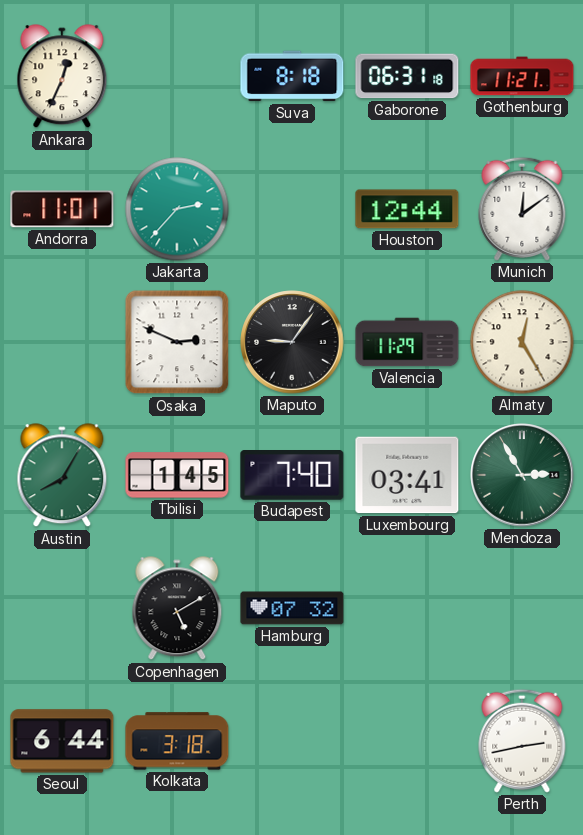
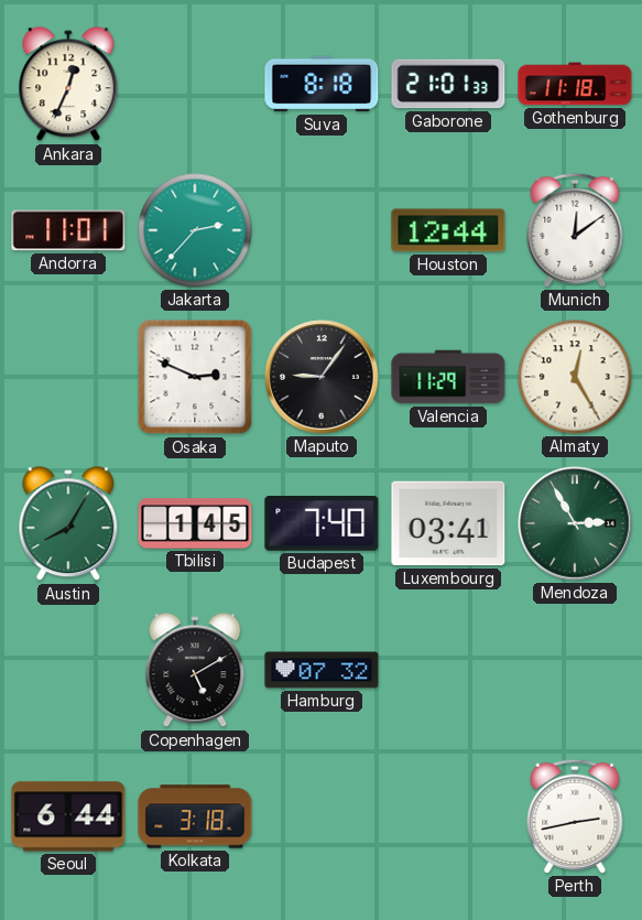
Gaborone: 06:31 -> 21:01
Gothenburg: 11:21 -> 11:18
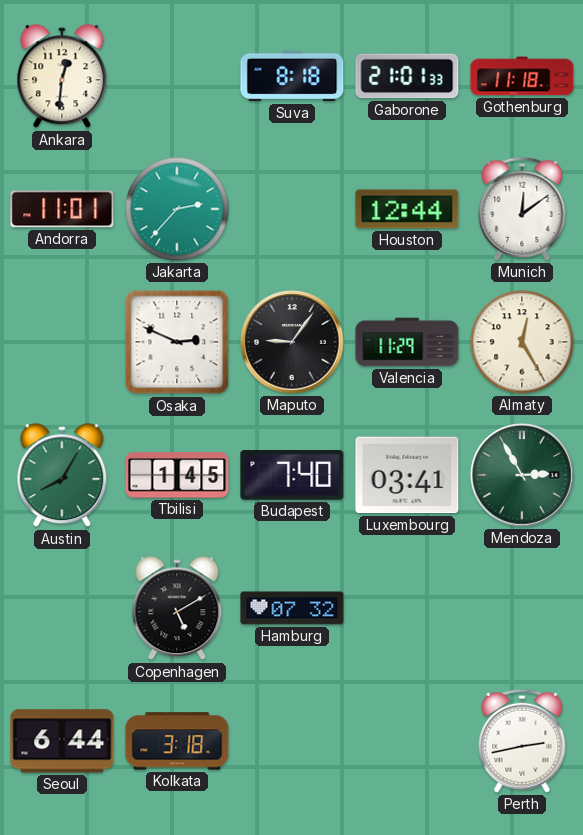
Ankara: 12:34 -> 12:31
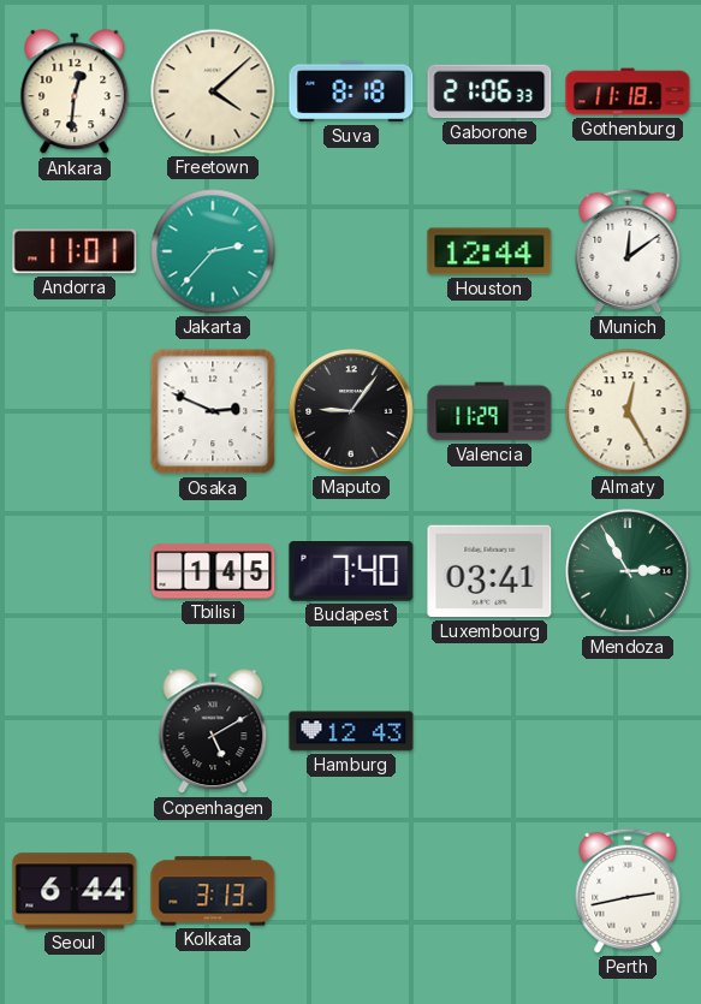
Freetown: none -> 4:08
Gaborone: 21:01 -> 21:06
Austin: 8:05 -> none
Hamburg: 07:32 -> 12:43
Kolkata: 3:18 -> 3:13
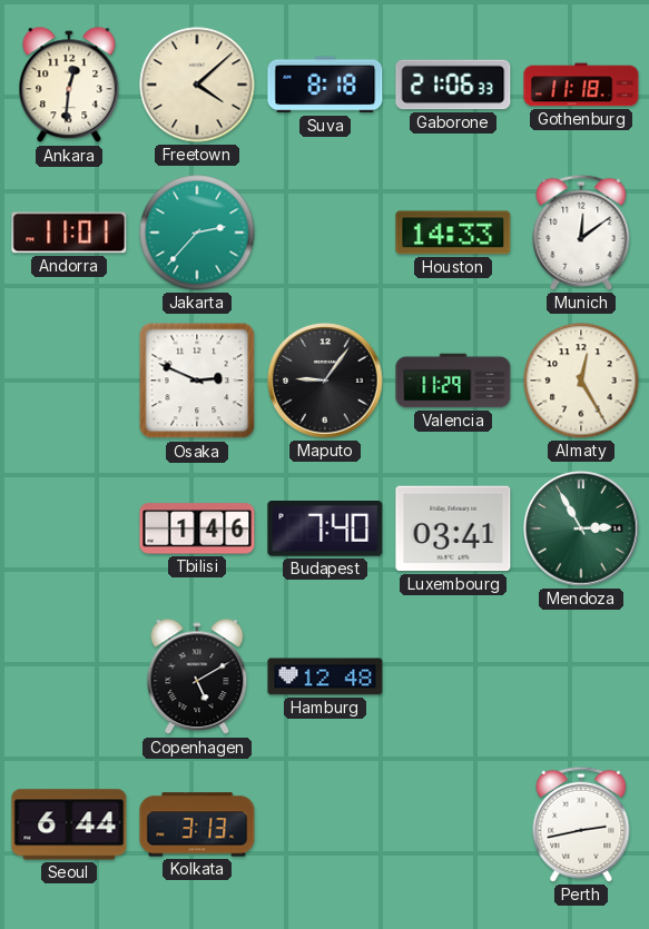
Houston: 12:44 -> 14:33
Tbilisi: 1:45 -> 1:46
Hamburg: 12:43 -> 12:48
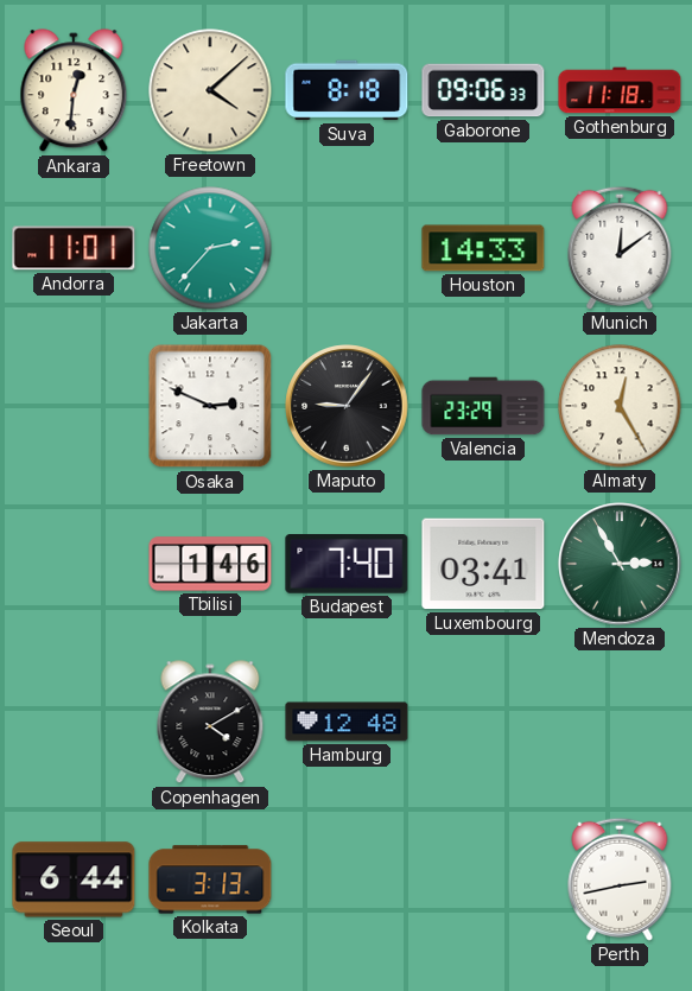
Gaborone: 21:06 -> 09:06
Valencia: 11:29 -> 23:29
Copenhagen: 5:10 -> 4:10
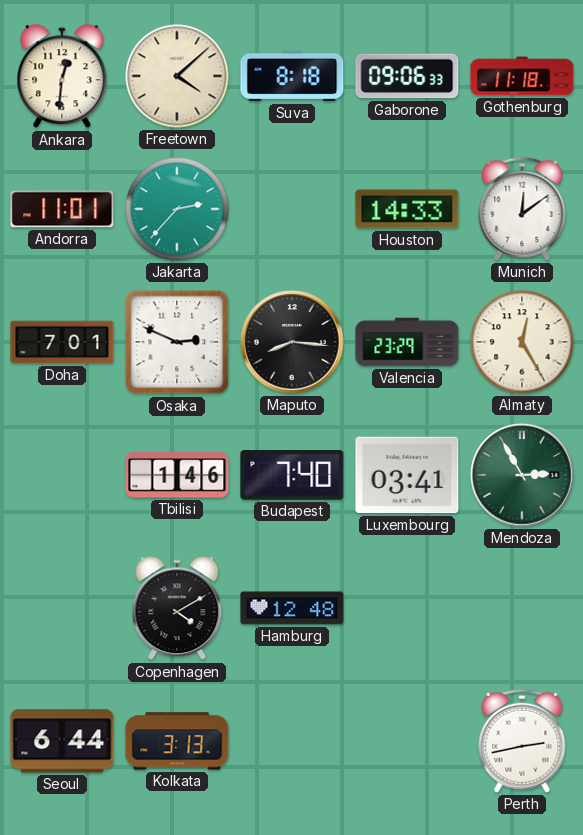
Doha: none -> 7:01
Maputo: 9:06 -> 8:16
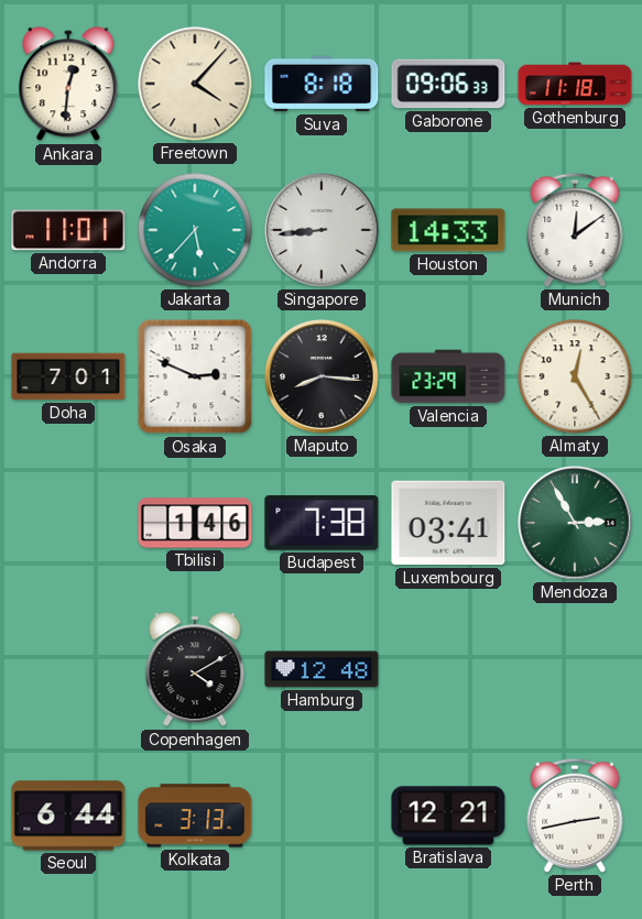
Freetown: 4:08 -> 4:07
Jakarta: 2:37 -> 5:37
Singapore: none -> 8:44
Budapest: 7:40 -> 7:38
Bratislava: none -> 12:21
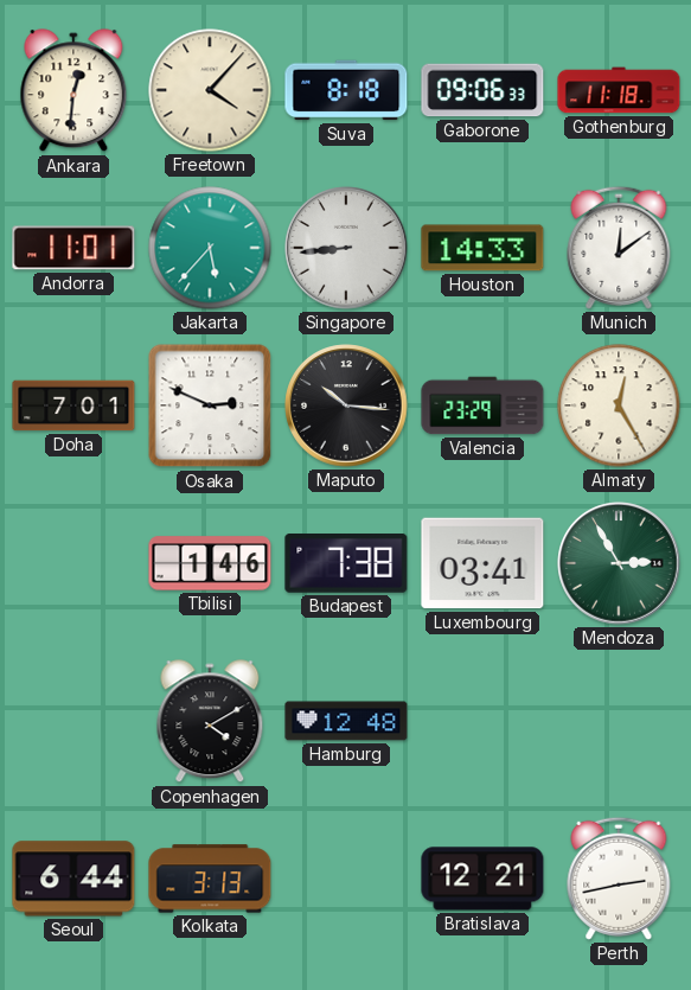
Maputo: 8:16 -> 10:16
